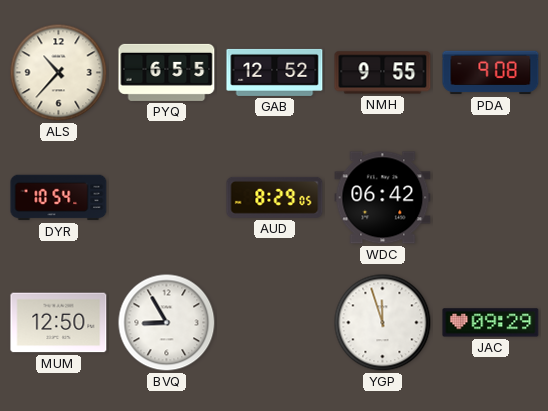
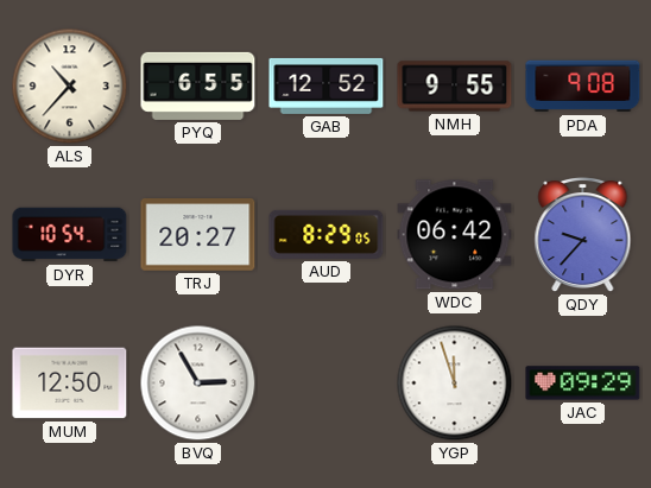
TRJ: none -> 20:27
QDY: none -> 9:37
BVQ: 8:55 -> 2:55
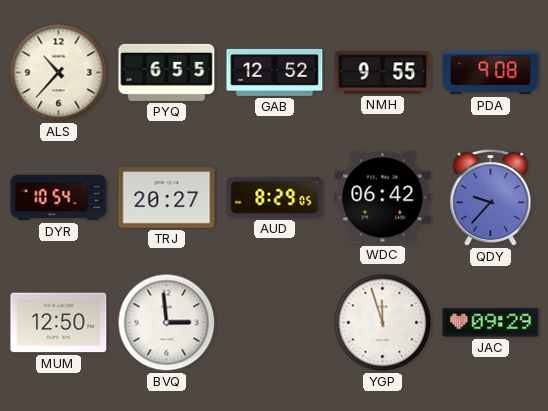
BVQ: 2:55 -> 2:59
